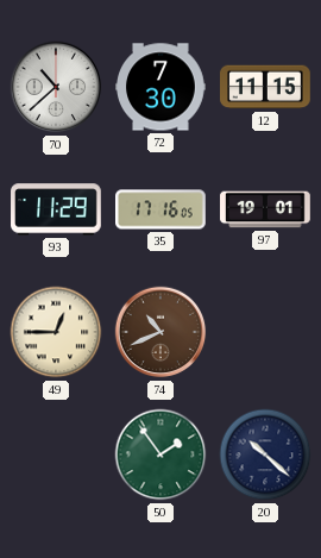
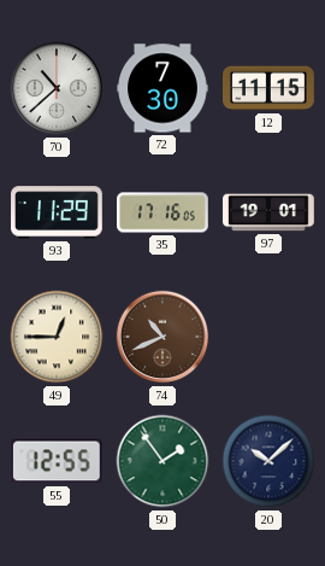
55: none -> 12:55
20: 10:22 -> 10:08
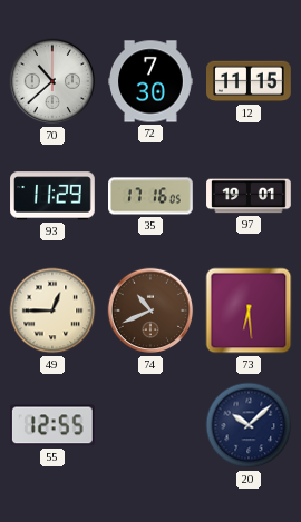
73: none -> 6:29
50: 1:54 -> none
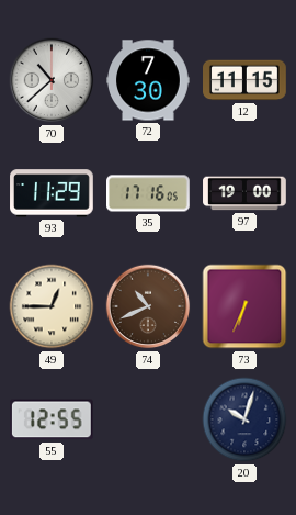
97: 19:01 -> 19:00
73: 6:29 -> 6:34
20: 10:08 -> 10:03
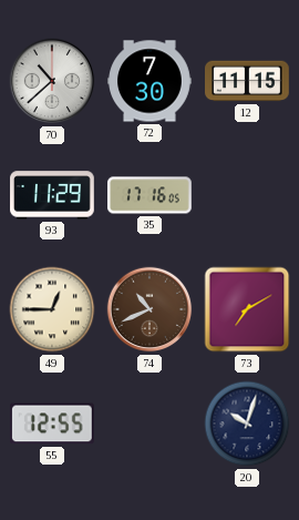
97: 19:00 -> none
73: 6:34 -> 7:10
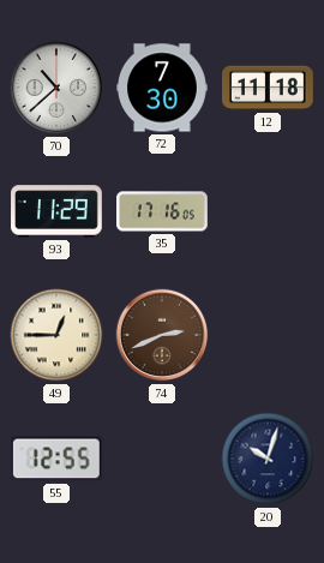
12: 11:15 -> 11:18
74: 10:41 -> 2:41
73: 7:10 -> none
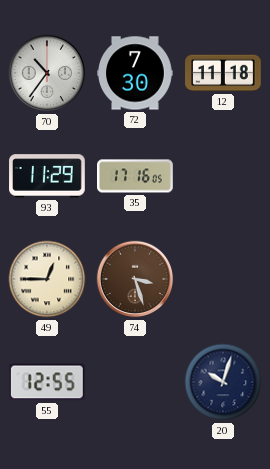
70: 10:38 -> 10:36
74: 2:41 -> 3:27
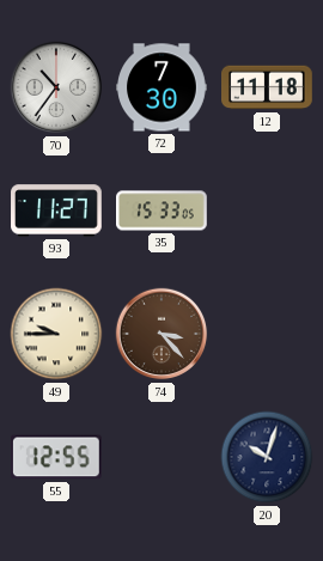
93: 11:29 -> 11:27
35: 17:16 -> 15:33
49: 12:45 -> 9:45
74: 3:27 -> 3:23
